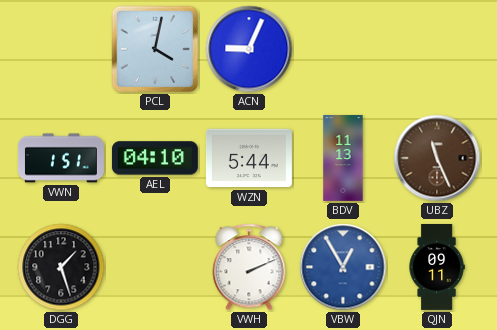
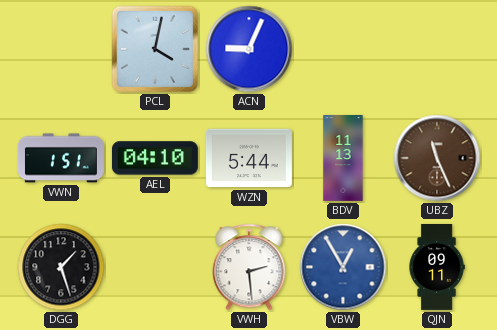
VWH: 2:11 -> 2:29
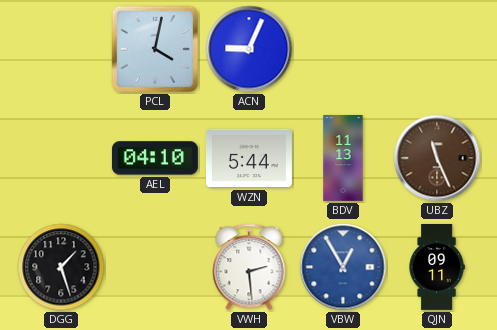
VWN: 1:51 -> none
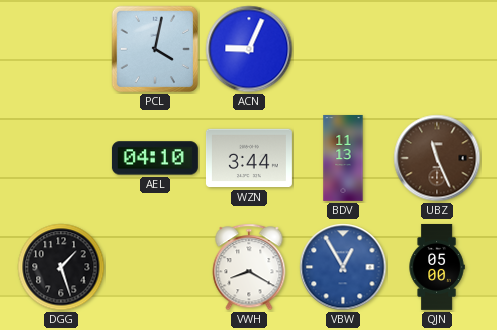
WZN: 5:44 -> 3:44
VWH: 2:29 -> 8:20
QJN: 09:11 -> 05:00
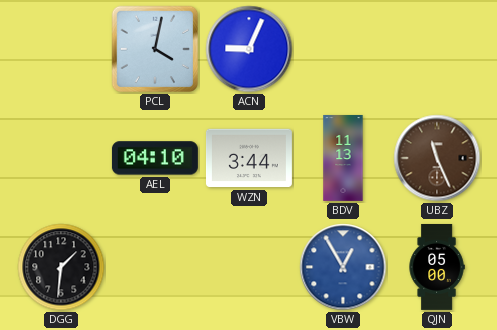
DGG: 1:27 -> 1:31
VWH: 8:20 -> none
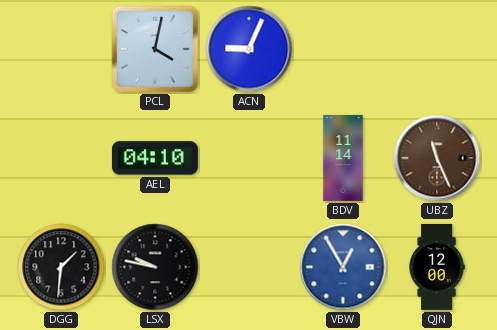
WZN: 3:44 -> none
BDV: 11:13 -> 11:14
LSX: none -> 9:47
QJN: 05:00 -> 12:00
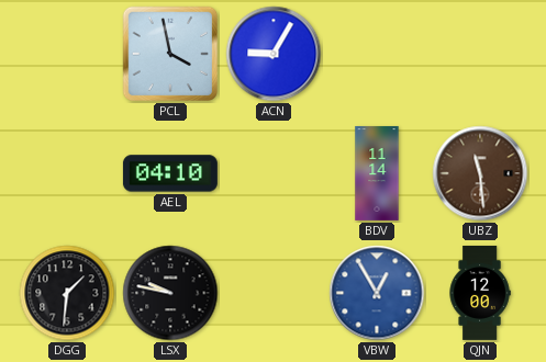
PCL: 4:02 -> 3:58
ACN: 9:04 -> 9:05
UBZ: 11:26 -> 11:29
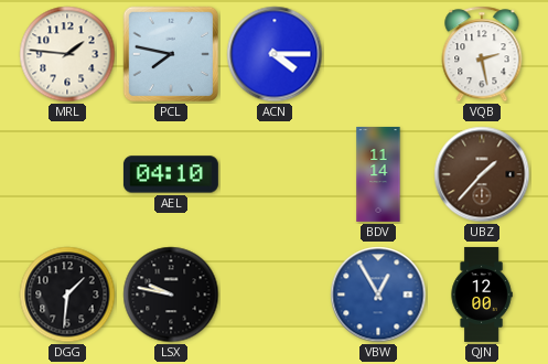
MRL: none -> 1:46
PCL: 3:58 -> 7:47
ACN: 9:05 -> 4:15
VQB: none -> 2:28
UBZ: 11:29 -> 1:37
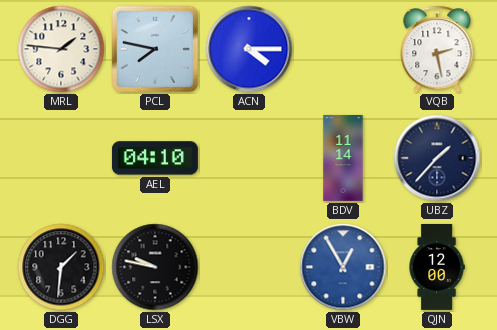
UBZ dial: brown -> navy
